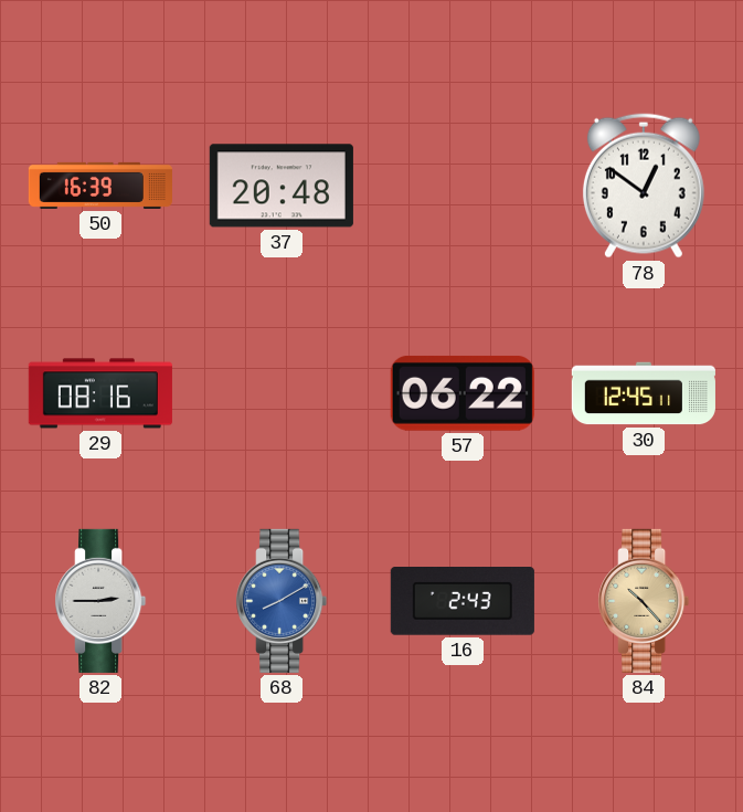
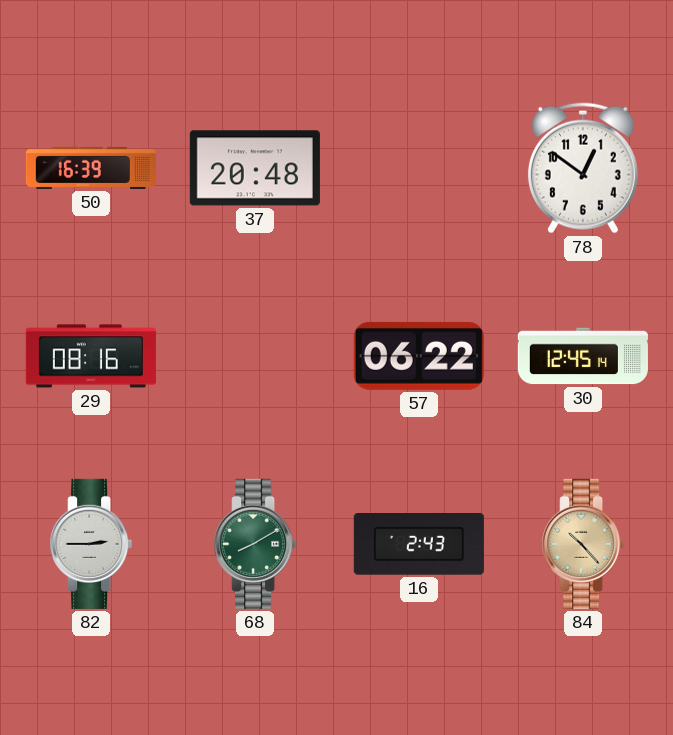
30: 12:45:11 -> 12:45:14
68 dial: blue -> green
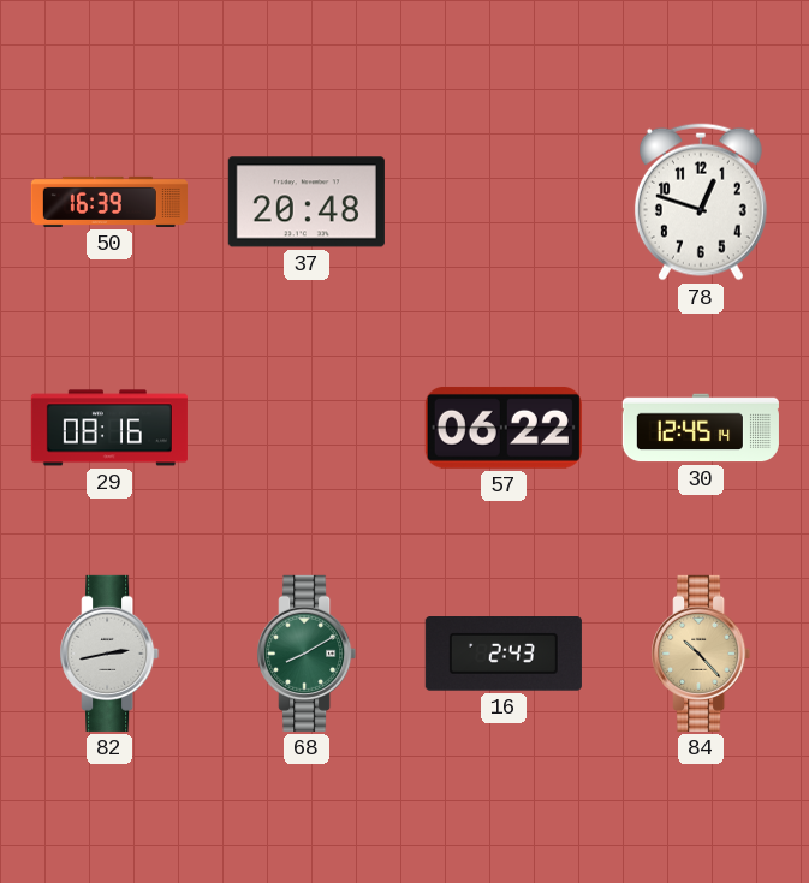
78: 12:51 -> 12:48
82: 2:45 -> 2:43
